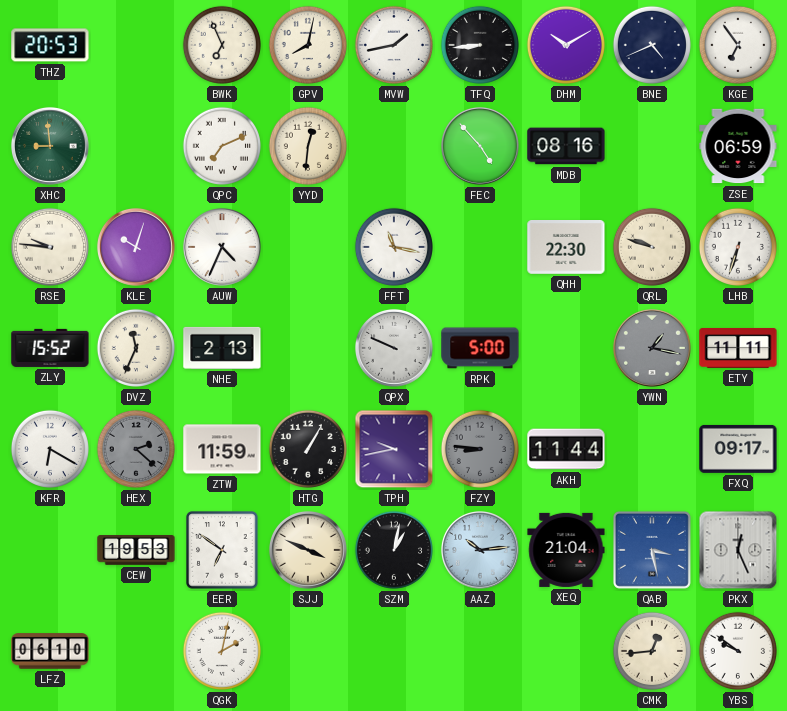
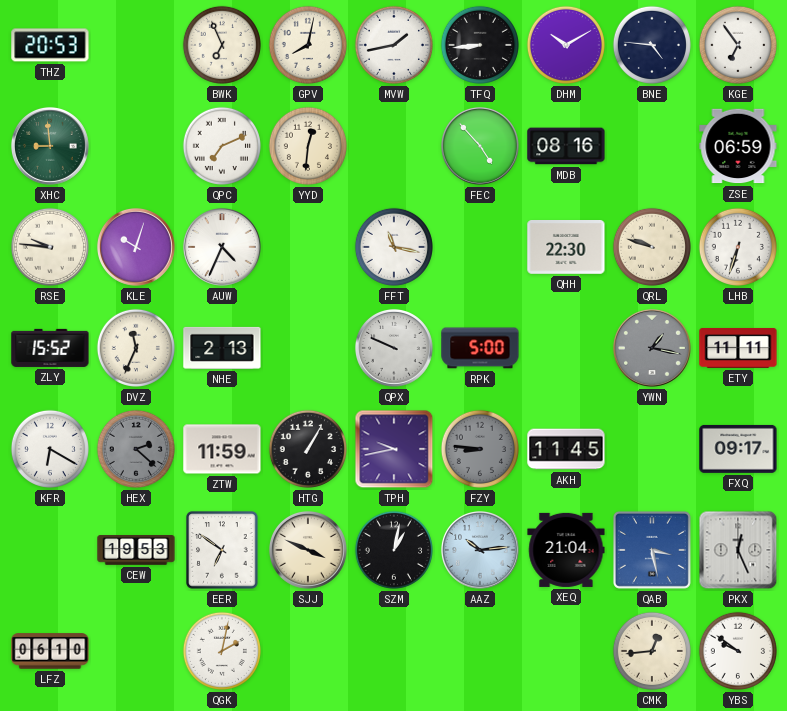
BNE: 4:41 -> 4:46
AKH: 11:44 -> 11:45
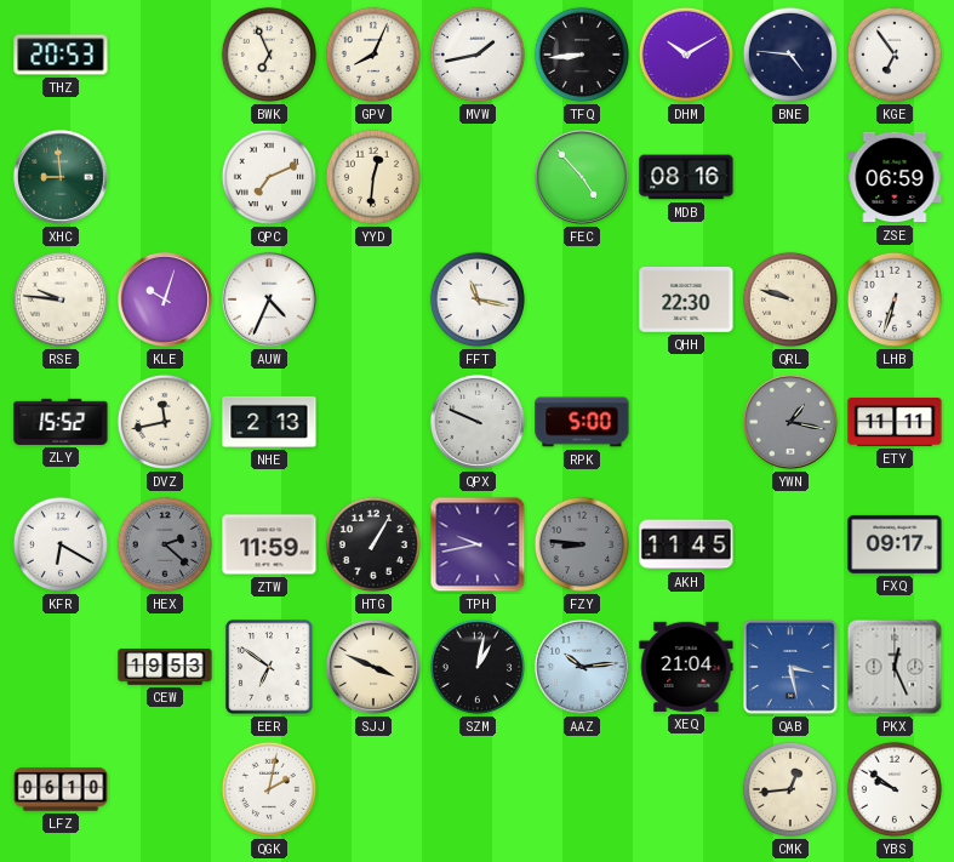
GPV: 8:02 -> 8:04
DVZ: 11:34 -> 11:43
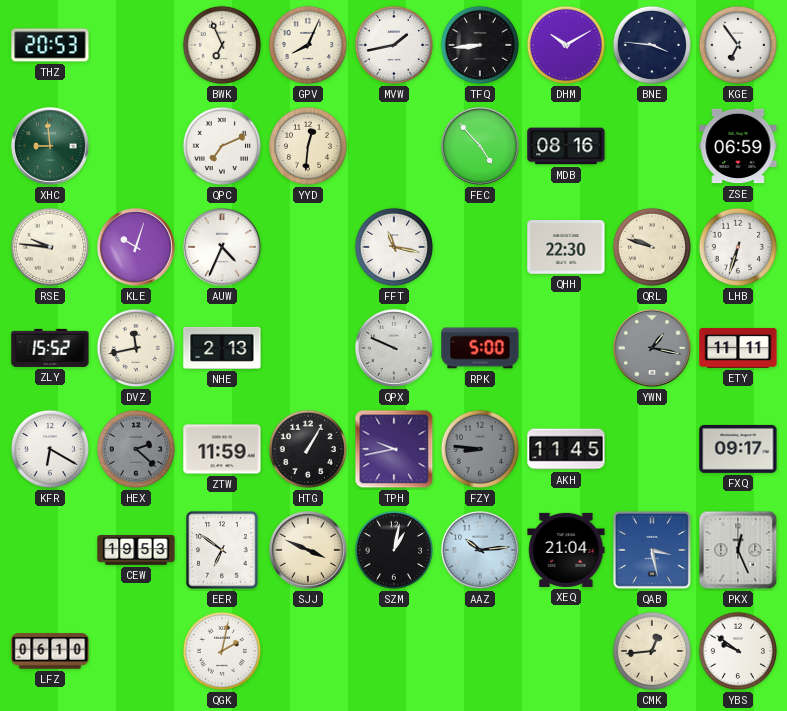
BNE: 4:46 -> 3:46
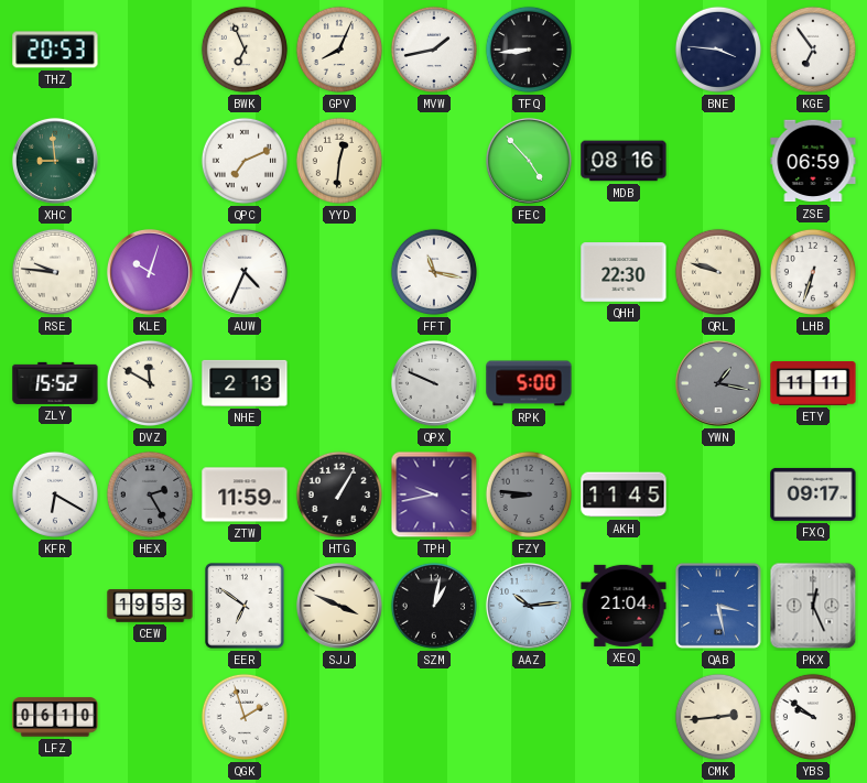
DHM: 10:10 -> none
DVZ: 11:43 -> 11:50
HEX: 2:22 -> 2:25
QGK: 2:02 -> 1:57
CMK: 12:44 -> 2:44
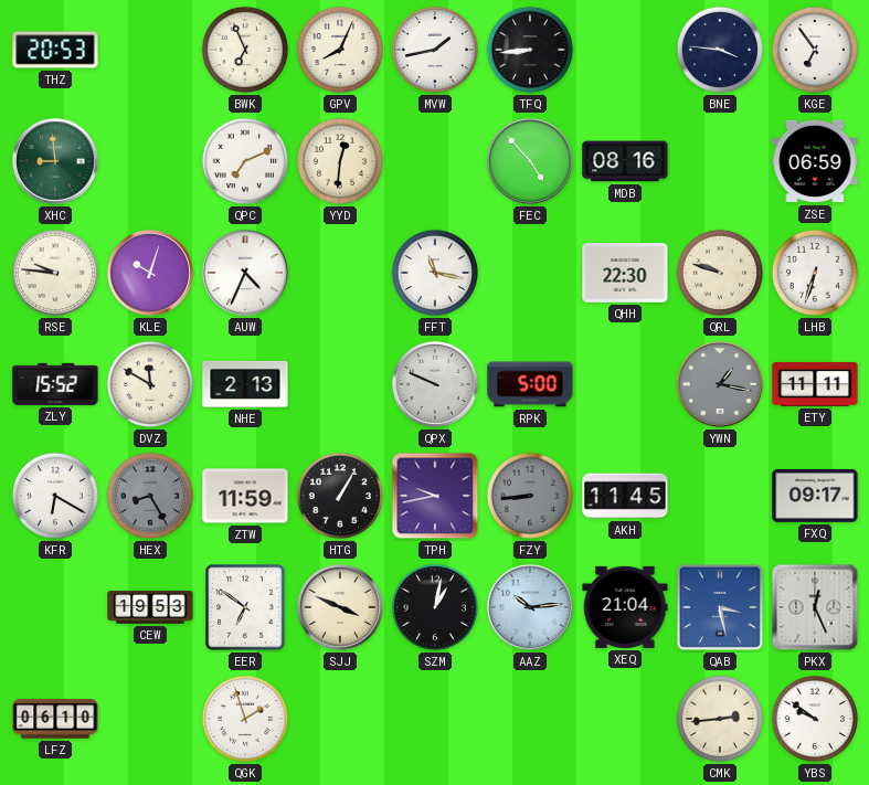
HEX: 2:25 -> 8:25
FZY: 8:46 -> 8:44
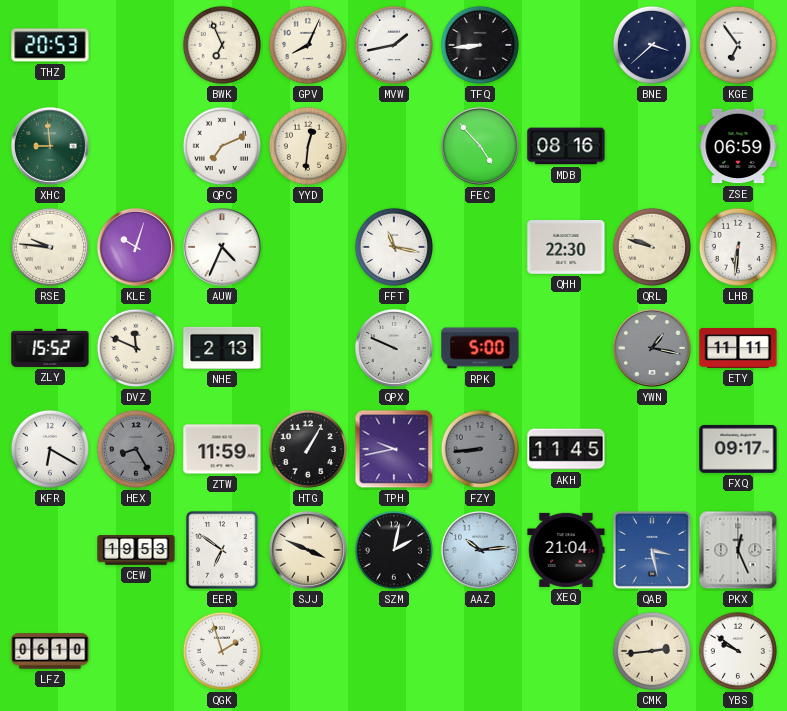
BNE: 3:46 -> 3:38
LHB: 6:33 -> 6:31
DVZ: 11:50 -> 11:49
SZM: 1:02 -> 2:02
